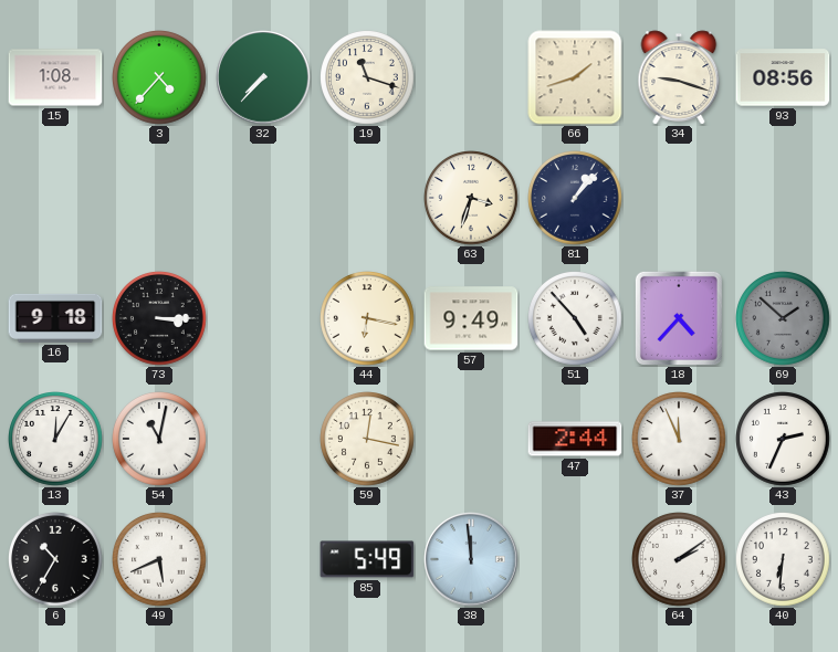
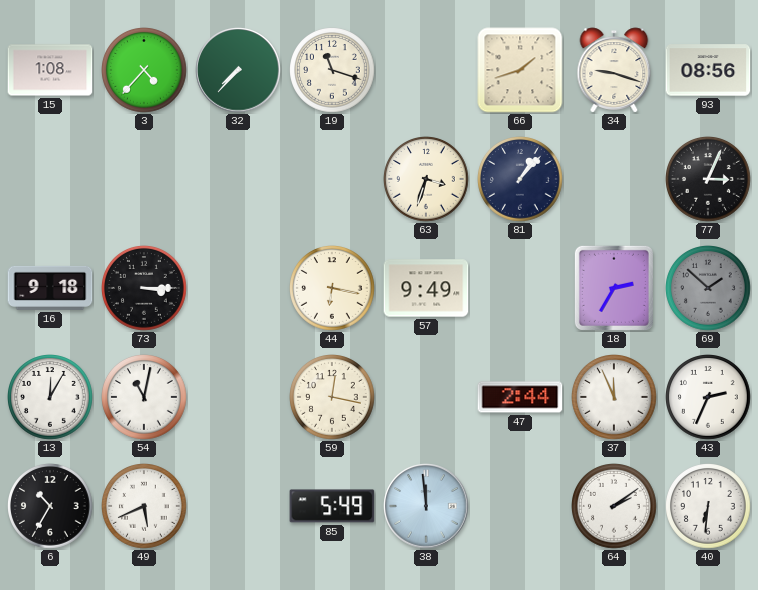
77: none -> 3:04
51: 4:53 -> none
18: 4:37 -> 2:35
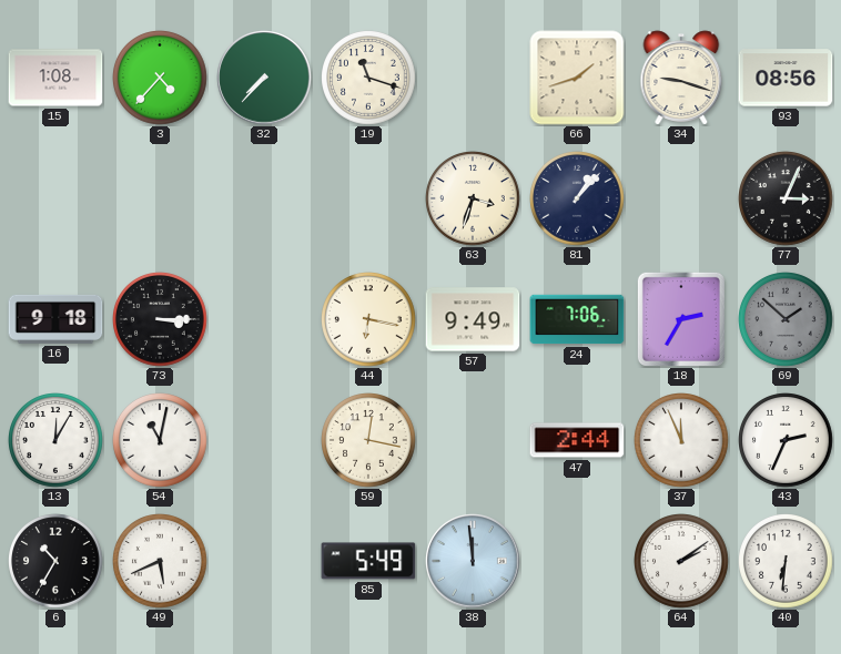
24: none -> 7:06
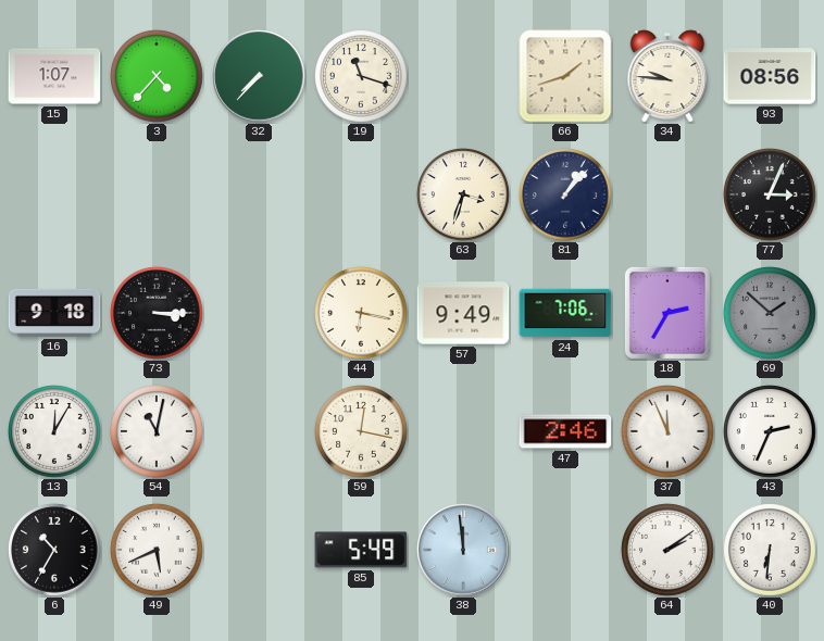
15: 1:08 -> 1:07
34: 9:18 -> 9:46
47: 2:44 -> 2:46
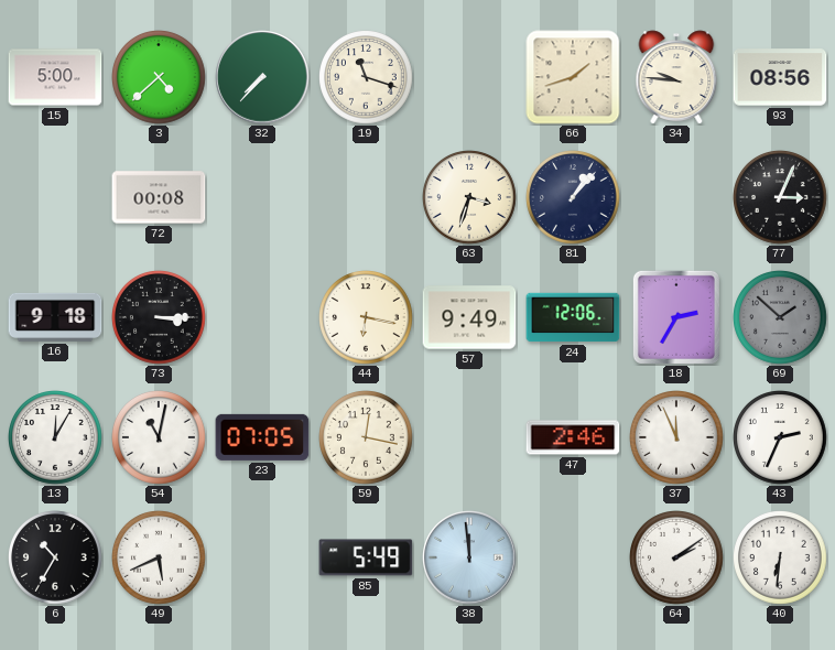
15: 1:07 -> 5:00
3: 4:37 -> 4:38
72: none -> 00:08
24: 7:06 -> 12:06
23: none -> 07:05
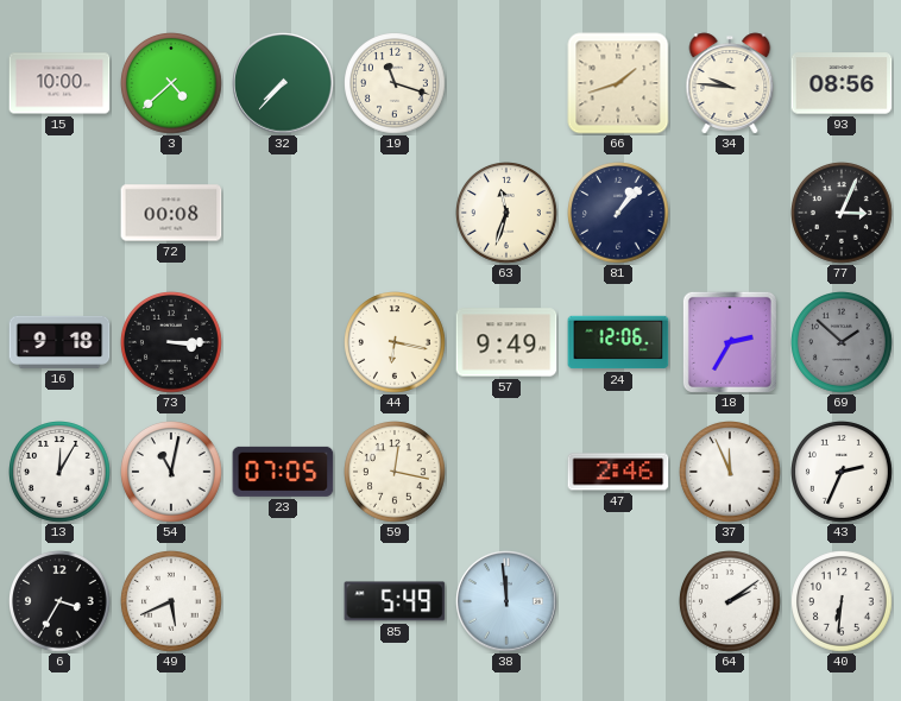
15: 5:00 -> 10:00
63: 3:33 -> 11:33
6: 10:35 -> 3:35
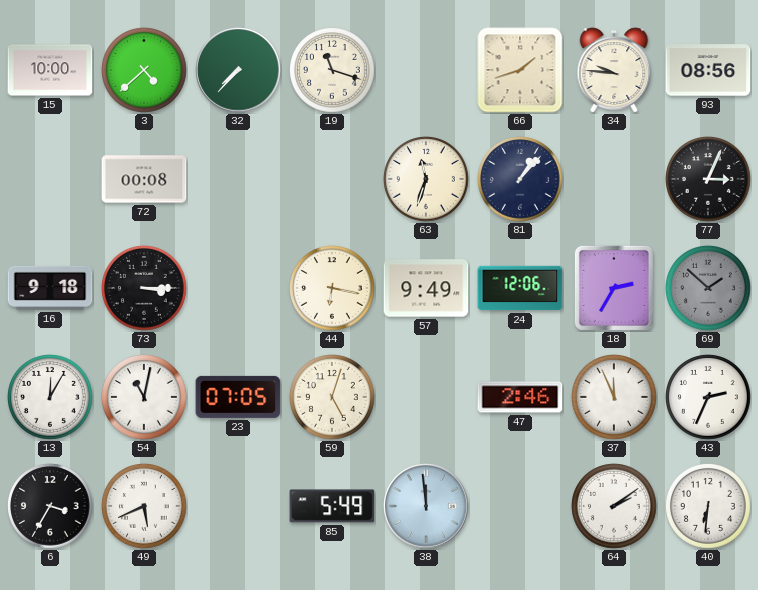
59: 12:17 -> 5:03
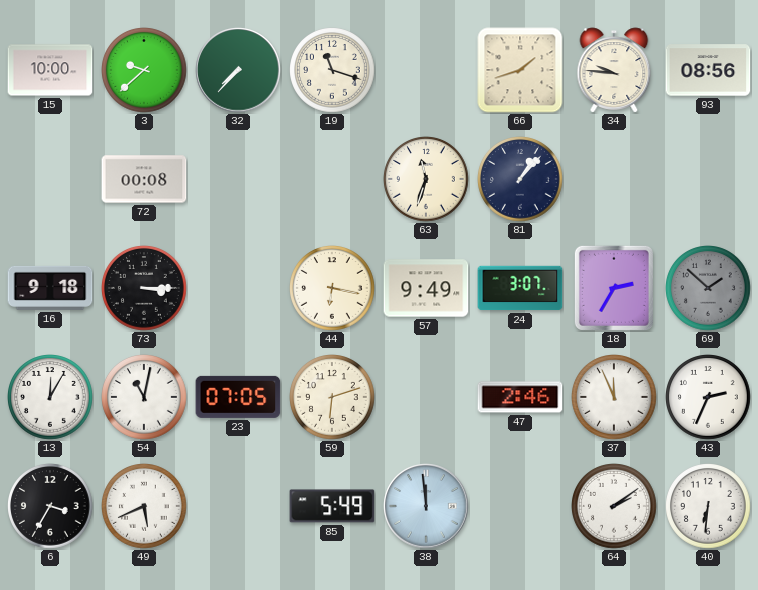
3: 4:38 -> 9:38
77: 3:04 -> none
24: 12:06 -> 3:07
59: 5:03 -> 6:12
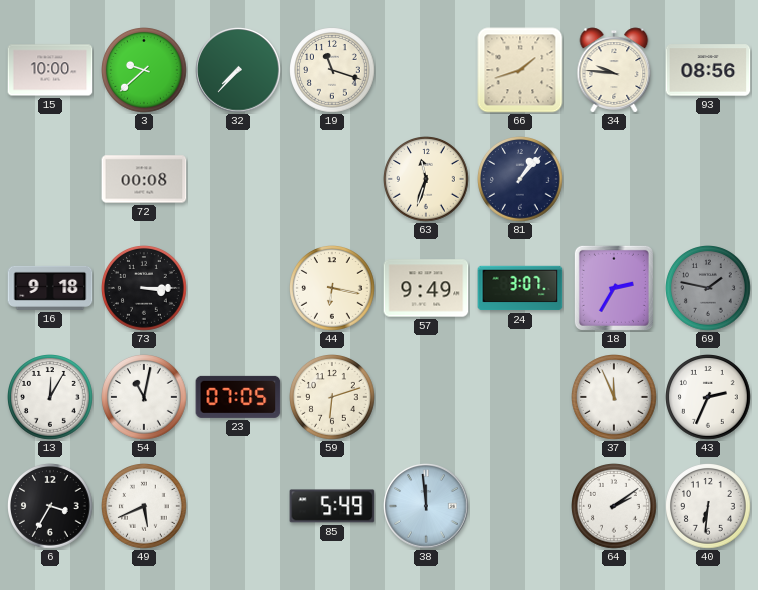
69: 1:52 -> 1:47
47: 2:46 -> none
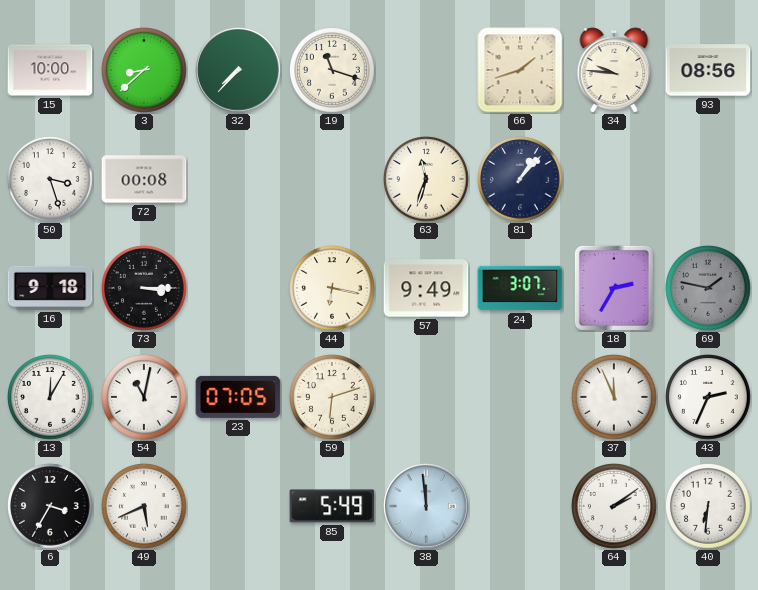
3: 9:38 -> 8:38
50: none -> 3:27
